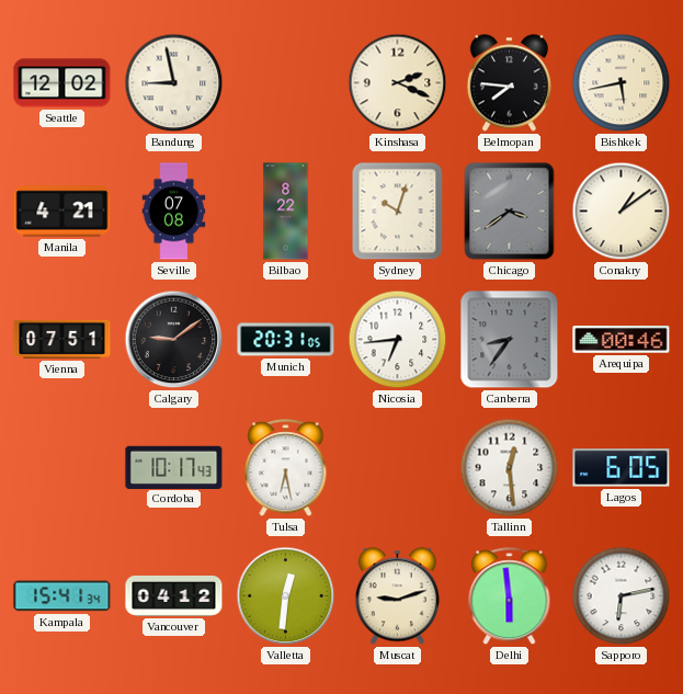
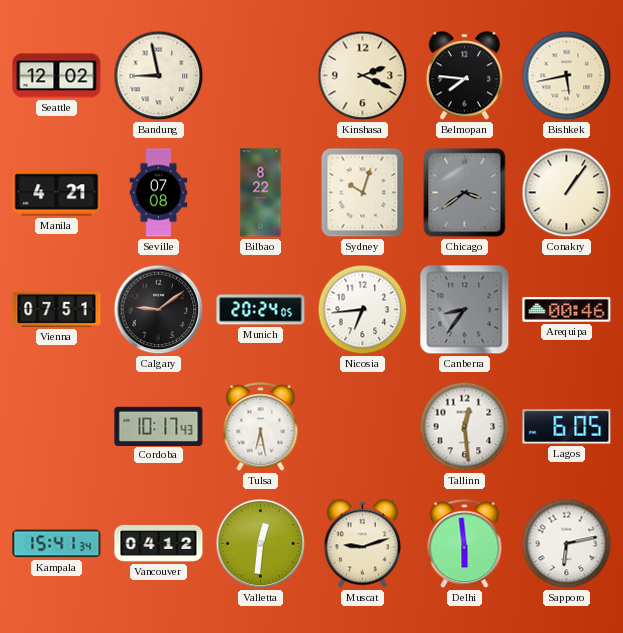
Conakry: 1:09 -> 1:06
Munich: 20:31 -> 20:24
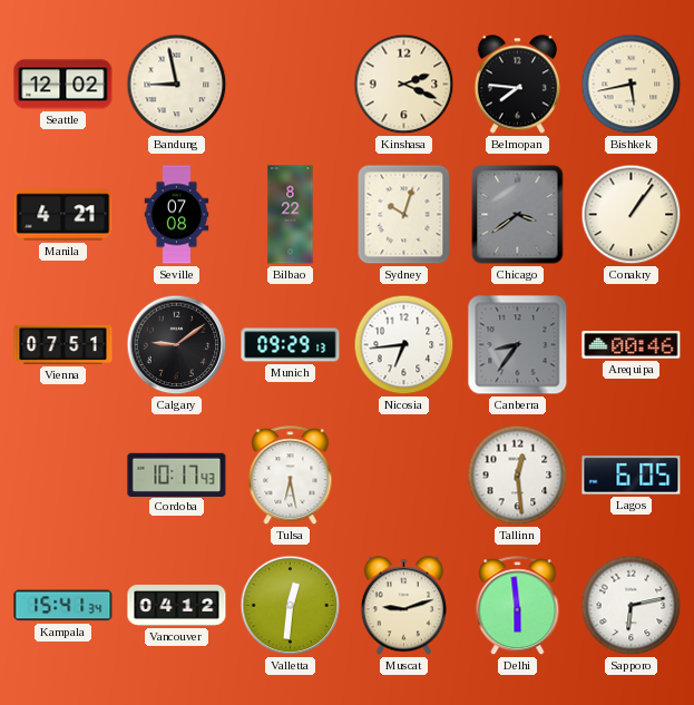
Munich: 20:24 -> 09:29
